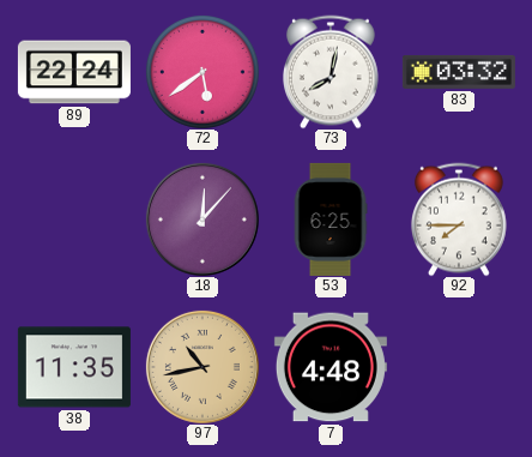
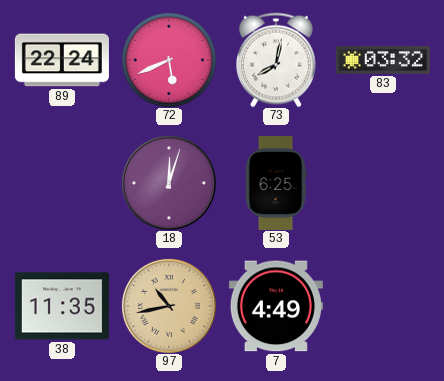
72: 5:39 -> 5:41
18: 12:07 -> 12:03
92: 7:45 -> none
7: 4:48 -> 4:49
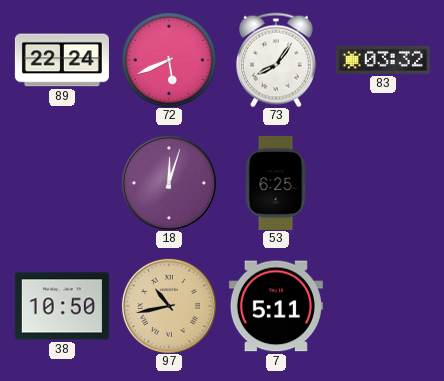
73: 8:02 -> 8:06
38: 11:35 -> 10:50
7: 4:49 -> 5:11
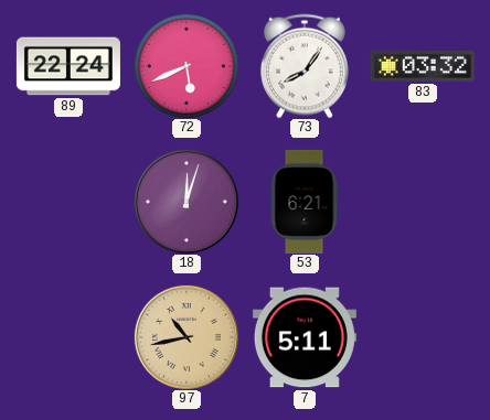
53: 6:25 -> 6:21
38: 10:50 -> none
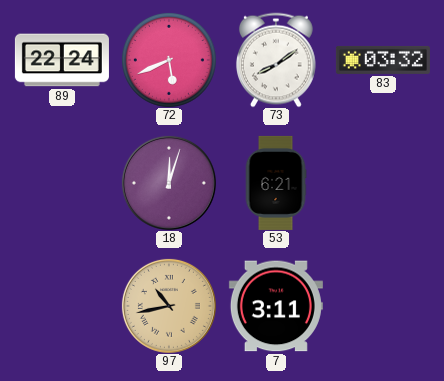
73: 8:06 -> 8:09
7: 5:11 -> 3:11
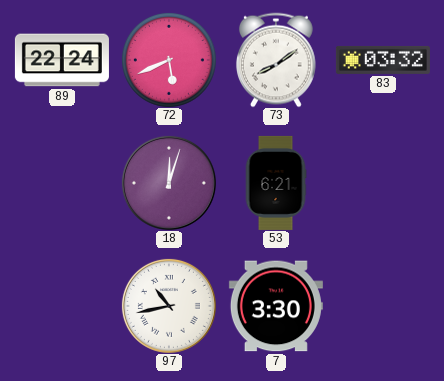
97 dial: champagne -> white
7: 3:11 -> 3:30
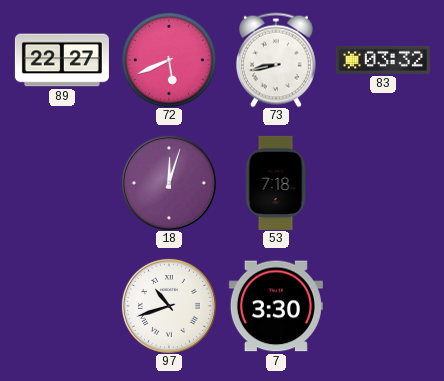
89: 22:24 -> 22:27
73: 8:09 -> 8:43
53: 6:21 -> 7:18
97: 10:43 -> 10:42
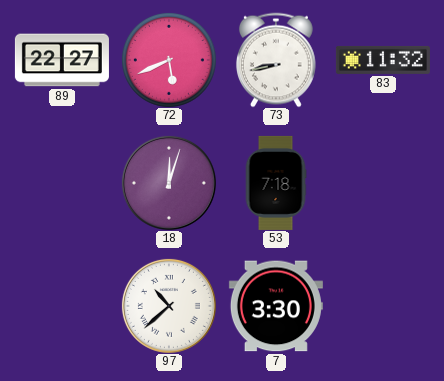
83: 03:32 -> 11:32
97: 10:42 -> 10:38
